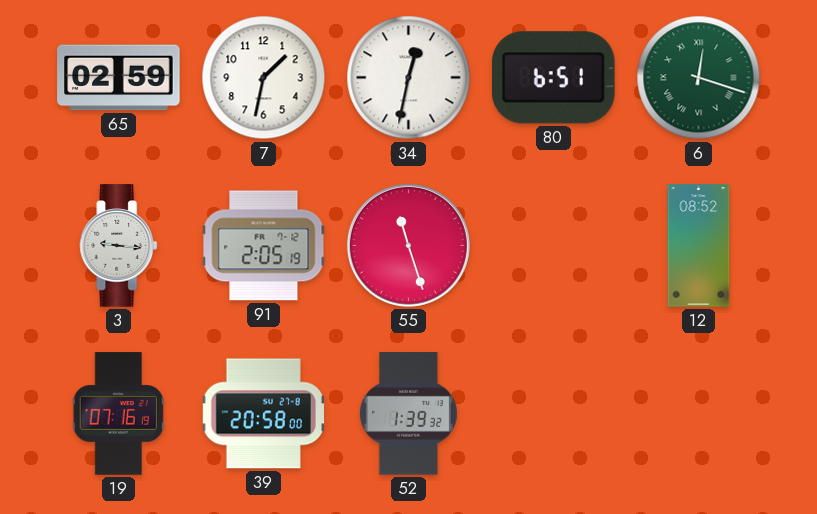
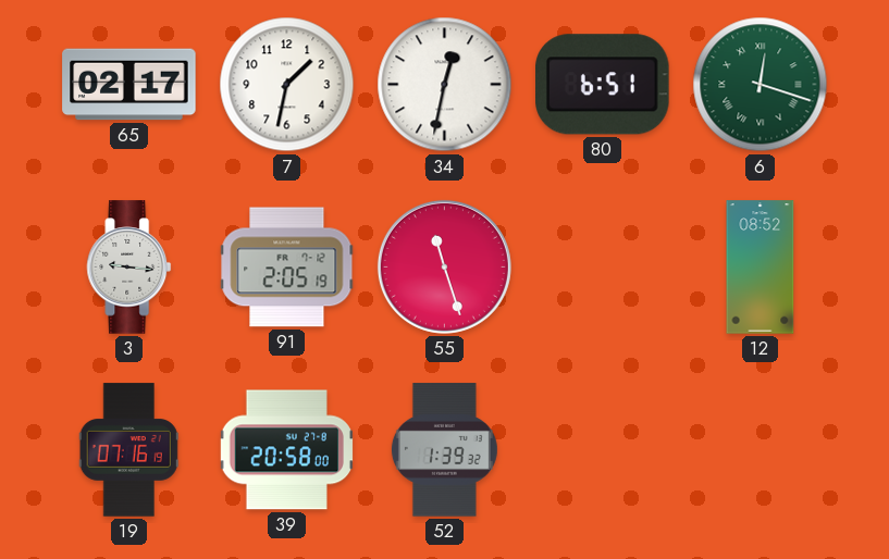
65: 02:59 -> 02:17
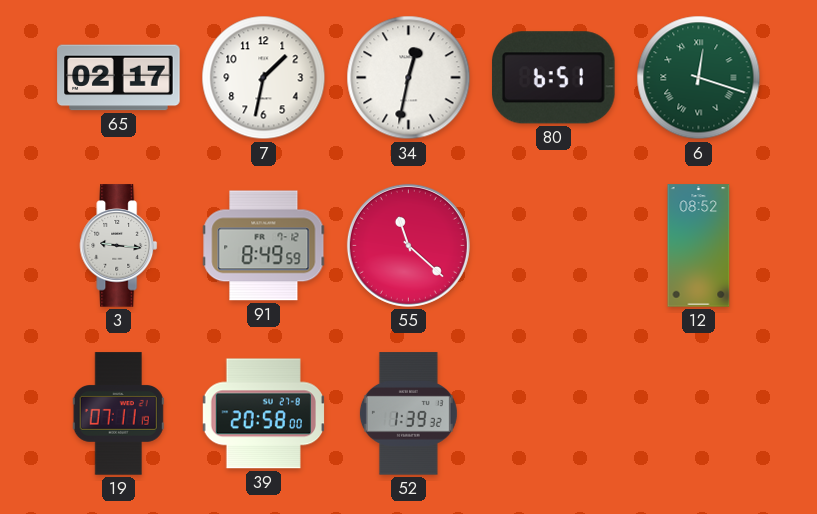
91: 2:05 -> 8:49
55: 11:27 -> 11:22
19: 07:16 -> 07:11
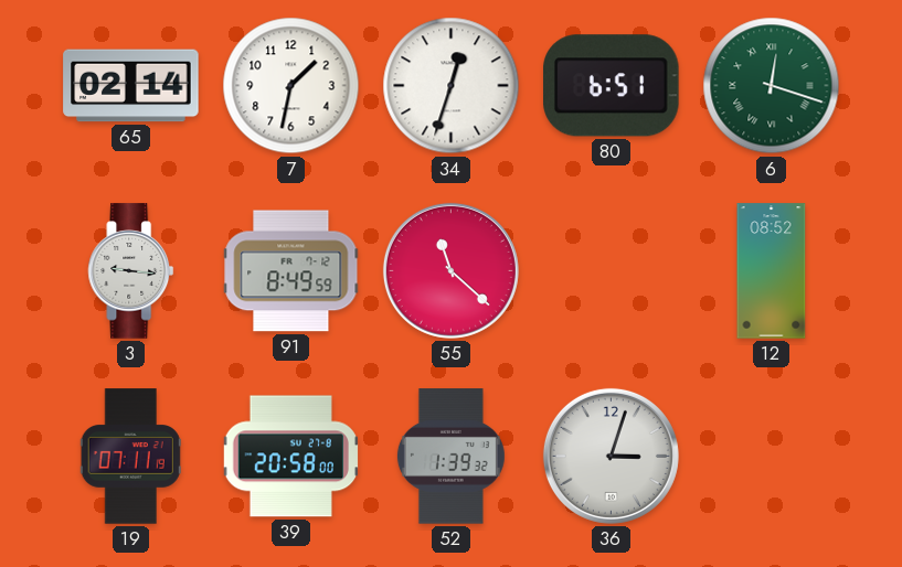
65: 02:17 -> 02:14
34: 12:32 -> 12:33
36: none -> 3:03
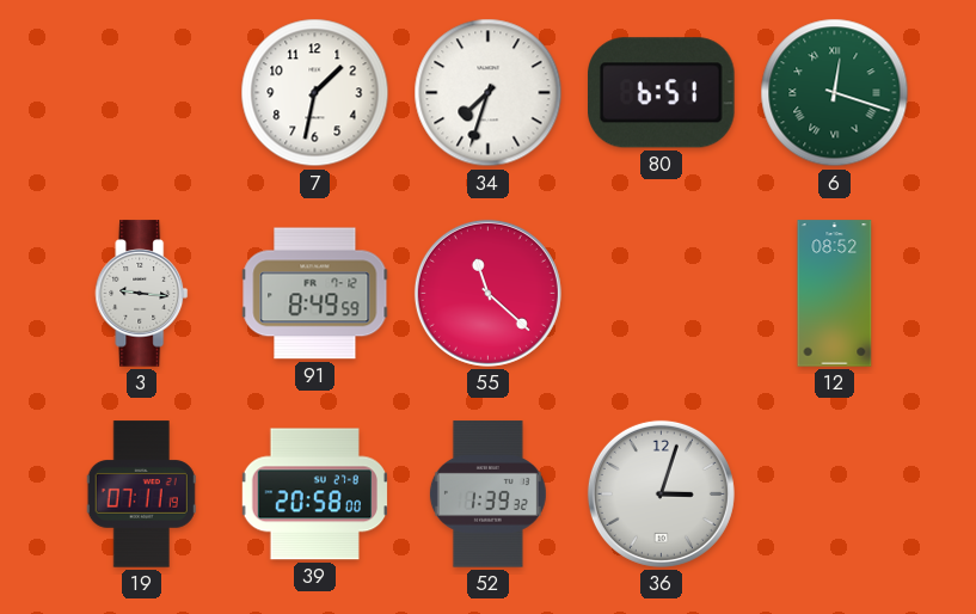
65: 02:14 -> none
34: 12:33 -> 7:33
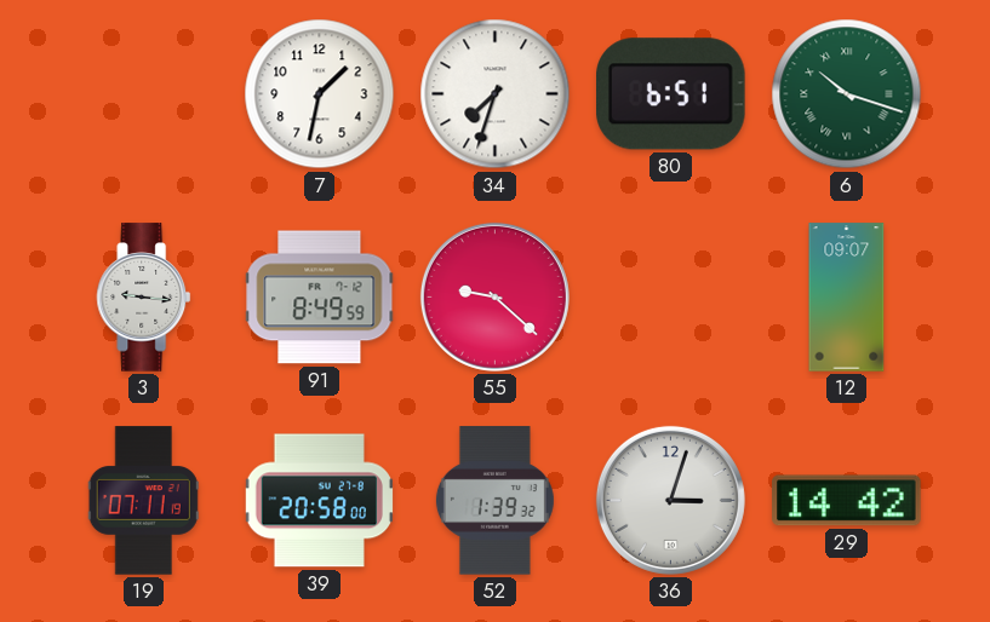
6: 12:18 -> 10:18
55: 11:22 -> 9:22
12: 08:52 -> 09:07
29: none -> 14:42
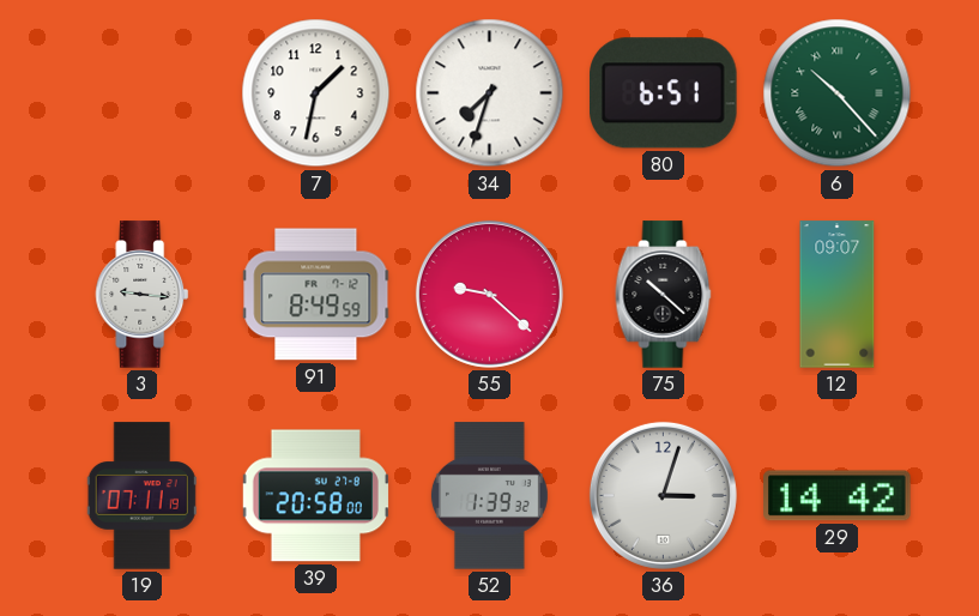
6: 10:18 -> 10:23
75: none -> 10:22
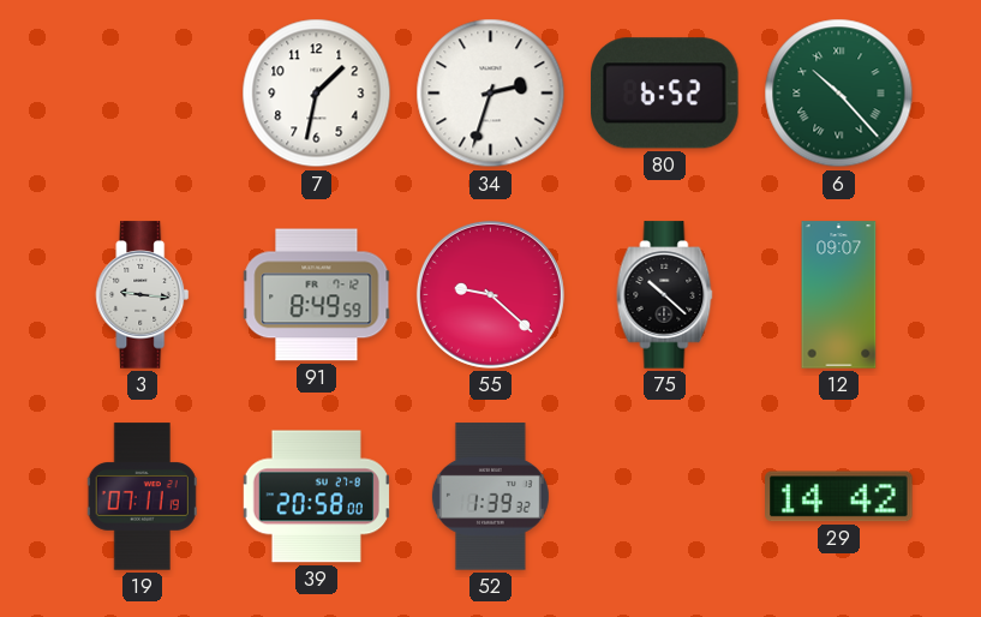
34: 7:33 -> 2:33
80: 6:51 -> 6:52
36: 3:03 -> none
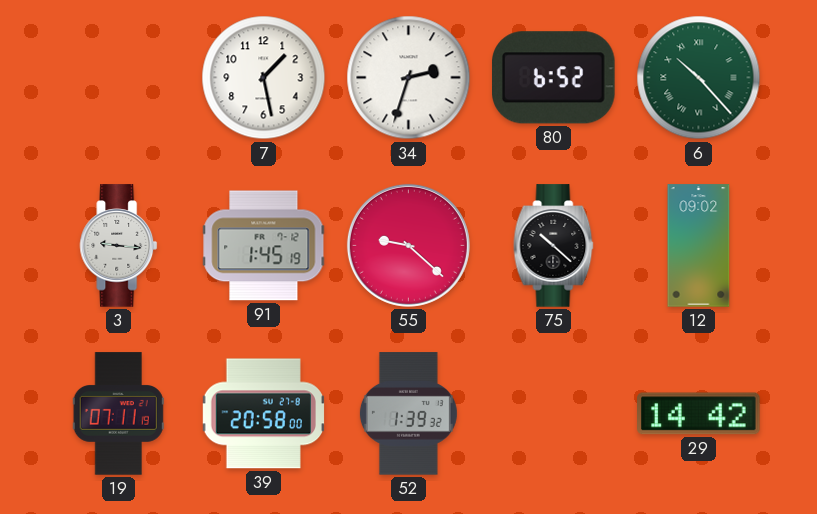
7: 1:32 -> 1:28
91: 8:49 -> 1:45
12: 09:07 -> 09:02
